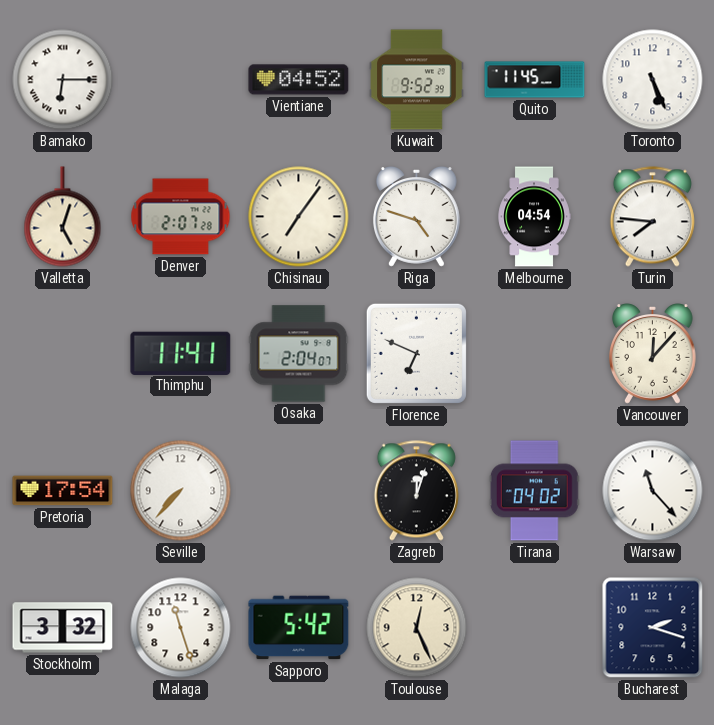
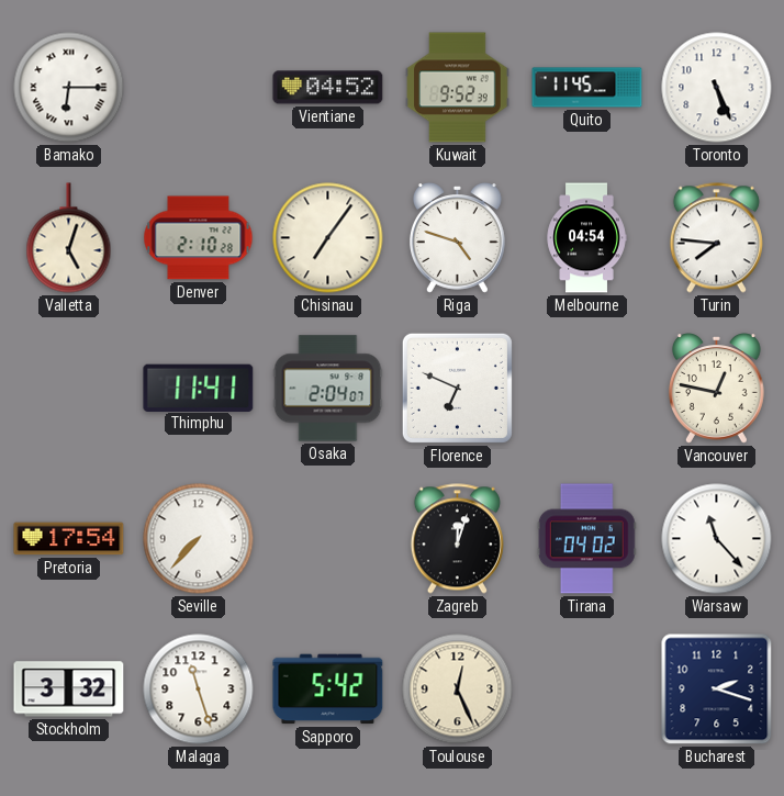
Denver: 2:07 -> 2:10
Vancouver: 12:07 -> 12:47
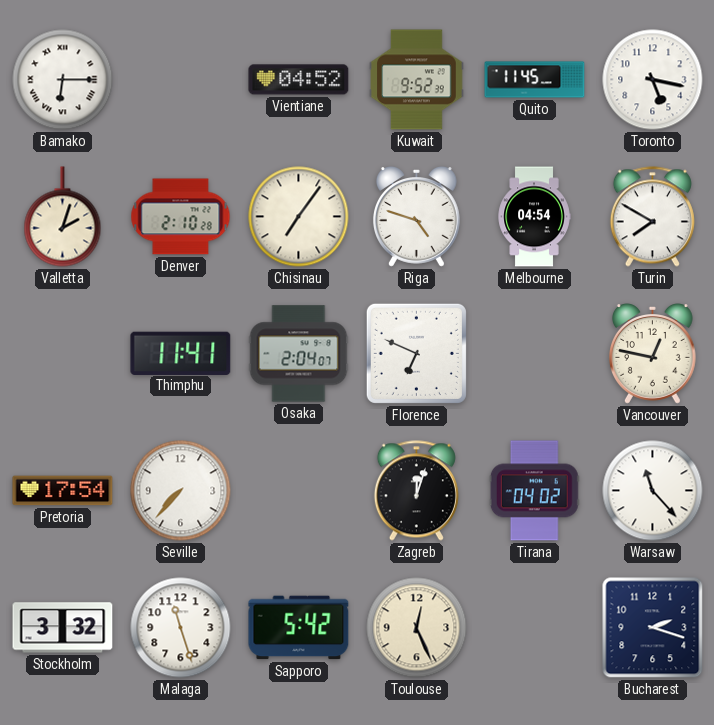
Toronto: 5:26 -> 5:17
Valletta: 5:03 -> 2:03
Turin: 7:46 -> 7:50
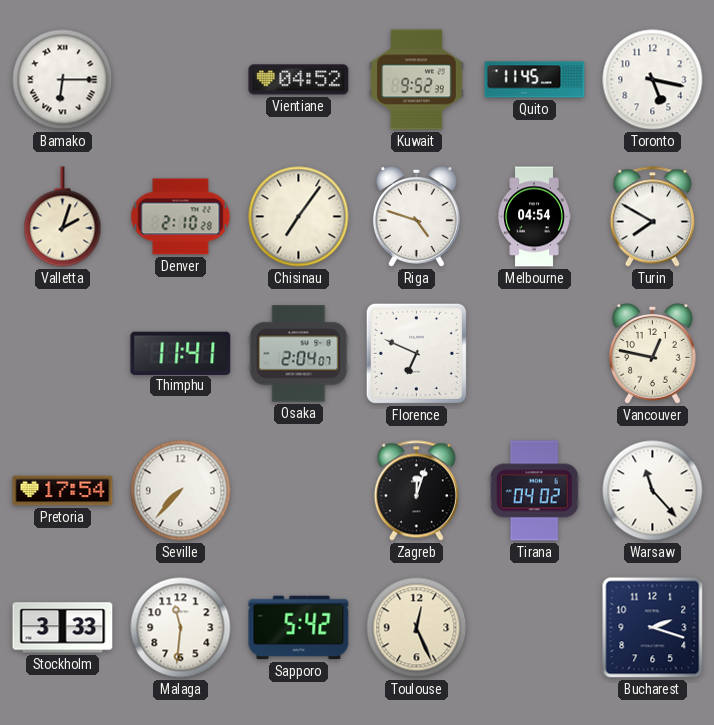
Stockholm: 3:32 -> 3:33
Malaga: 11:27 -> 11:31
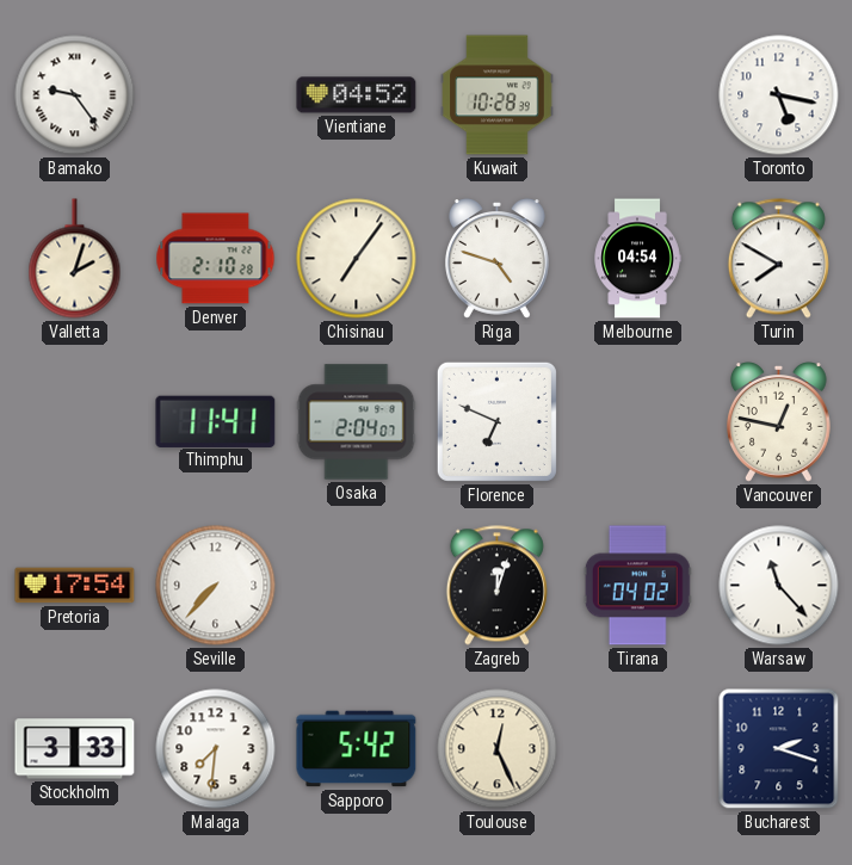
Bamako: 6:15 -> 9:24
Kuwait: 9:52 -> 10:28
Quito: 11:45 -> none
Malaga: 11:31 -> 7:31
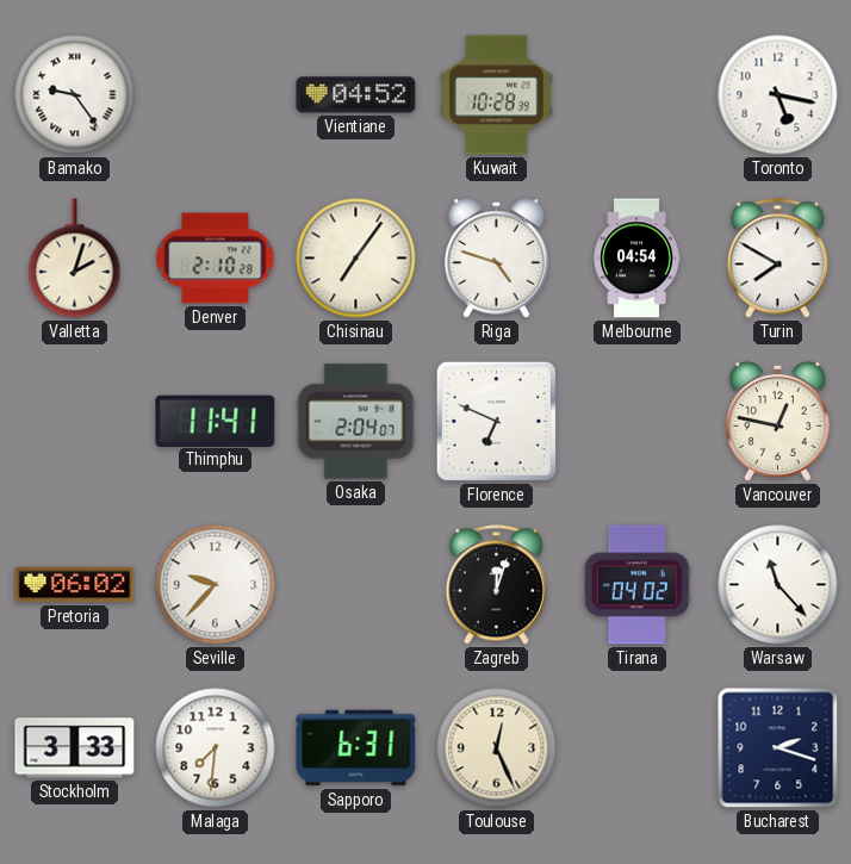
Pretoria: 17:54 -> 06:02
Seville: 7:37 -> 9:37
Sapporo: 5:42 -> 6:31
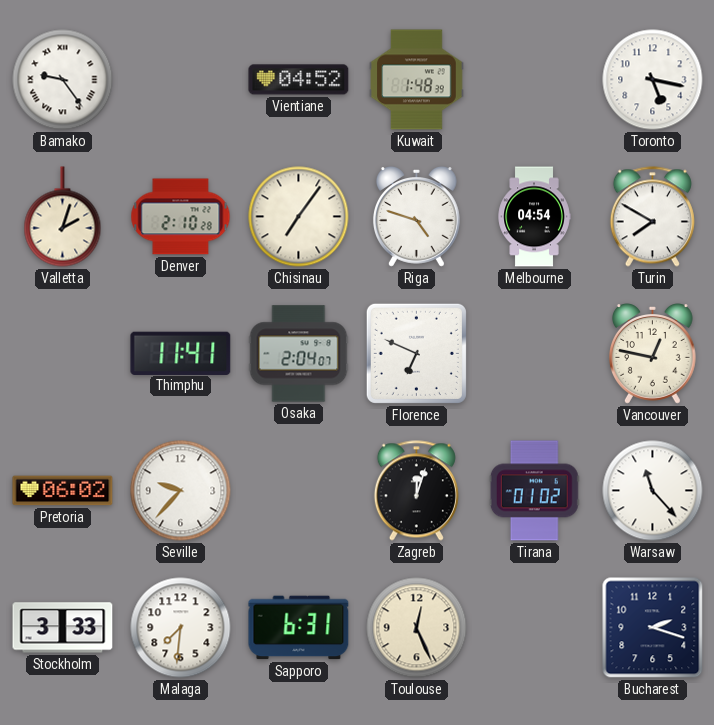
Kuwait: 10:28 -> 1:48
Tirana: 04:02 -> 01:02
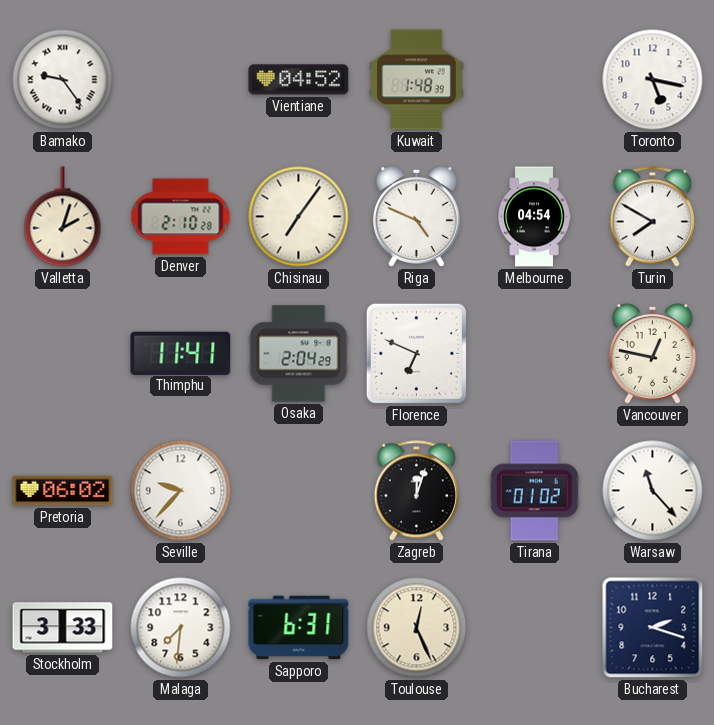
Riga: 4:48 -> 4:49
Osaka: 2:04:07 -> 2:04:29
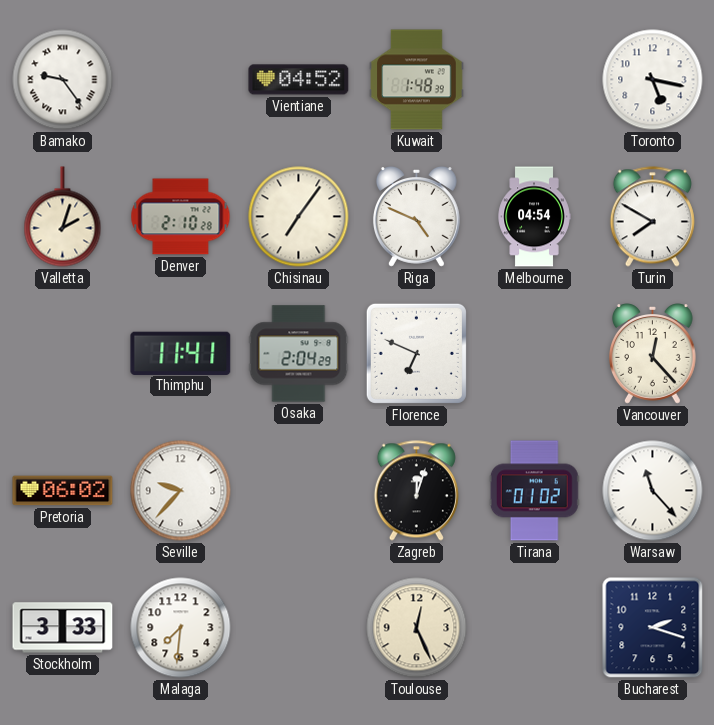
Vancouver: 12:47 -> 12:23
Sapporo: 6:31 -> none
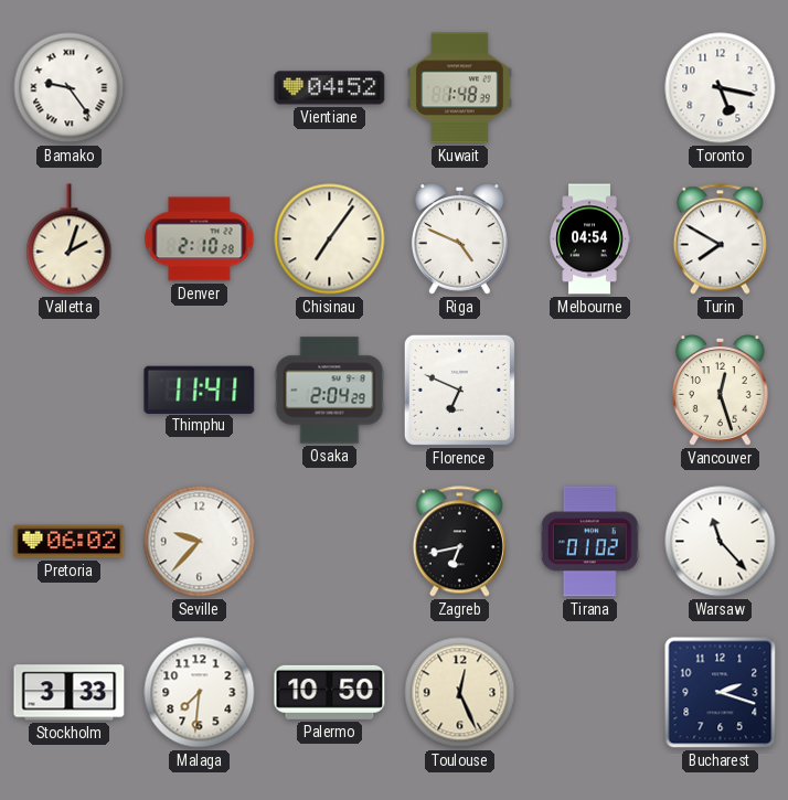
Vancouver: 12:23 -> 12:27
Zagreb: 12:03 -> 6:43
Palermo: none -> 10:50
